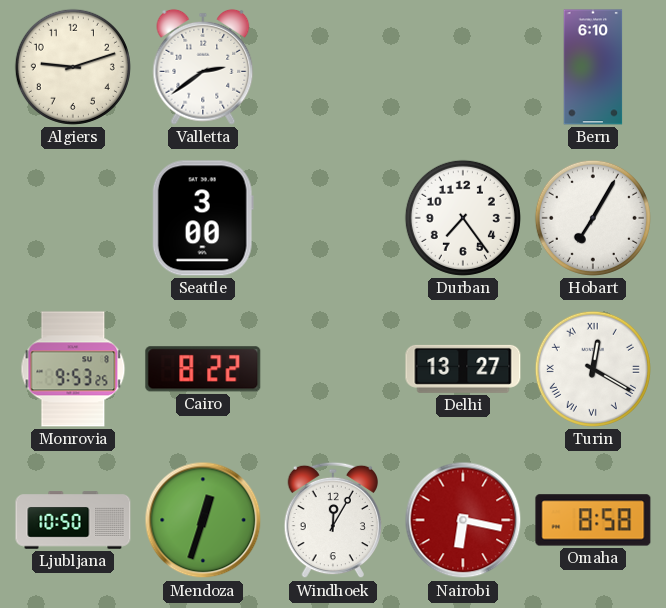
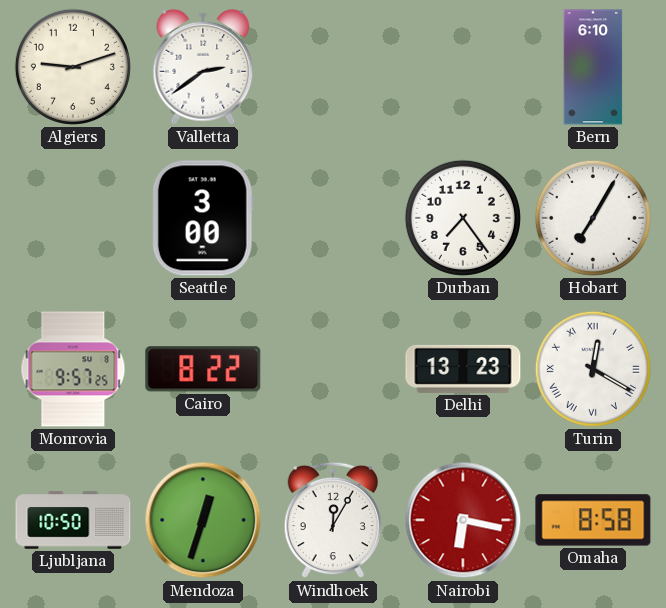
Monrovia: 9:53 -> 9:57
Delhi: 13:27 -> 13:23
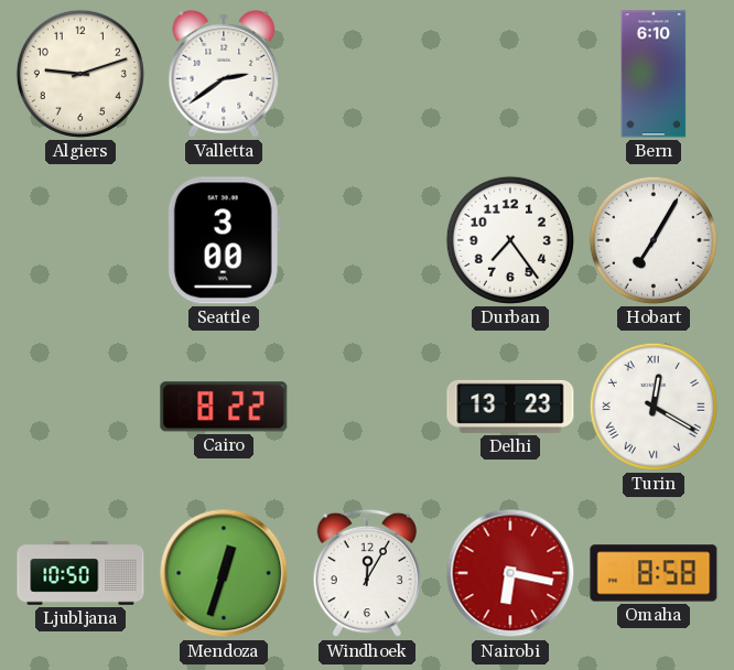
Monrovia: 9:57 -> none
